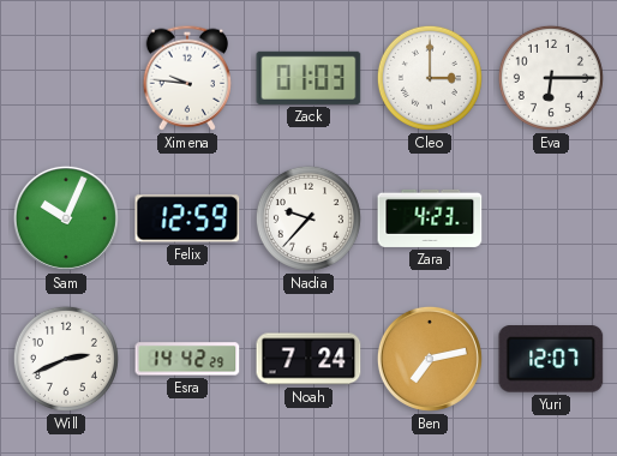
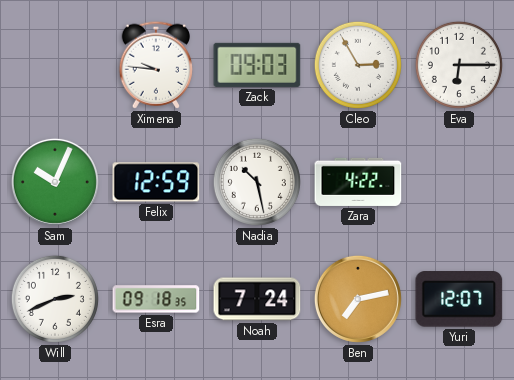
Zack: 01:03 -> 09:03
Cleo: 3:00 -> 2:55
Nadia: 9:37 -> 10:28
Zara: 4:23 -> 4:22
Esra: 14:42 -> 09:18
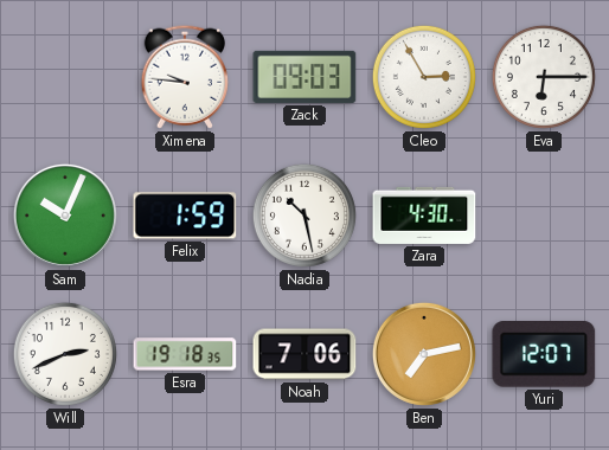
Felix: 12:59 -> 1:59
Zara: 4:22 -> 4:30
Esra: 09:18 -> 19:18
Noah: 7:24 -> 7:06
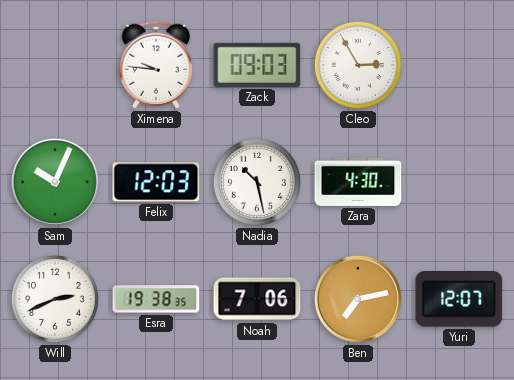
Eva: 6:15 -> none
Felix: 1:59 -> 12:03
Esra: 19:18 -> 19:38
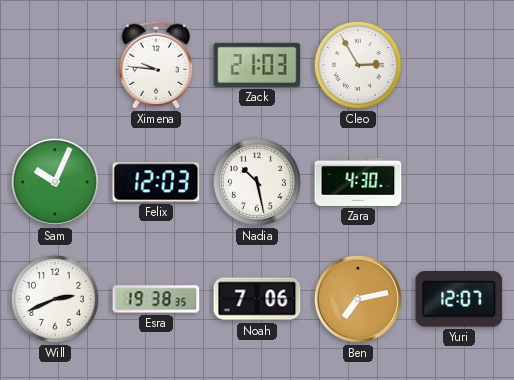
Zack: 09:03 -> 21:03
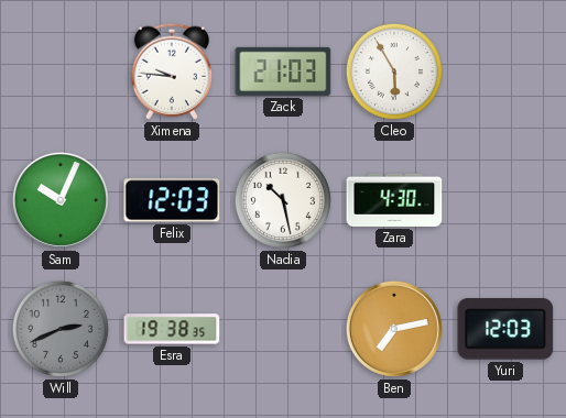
Cleo: 2:55 -> 5:55
Will dial: white -> grey
Noah: 7:06 -> none
Yuri: 12:07 -> 12:03
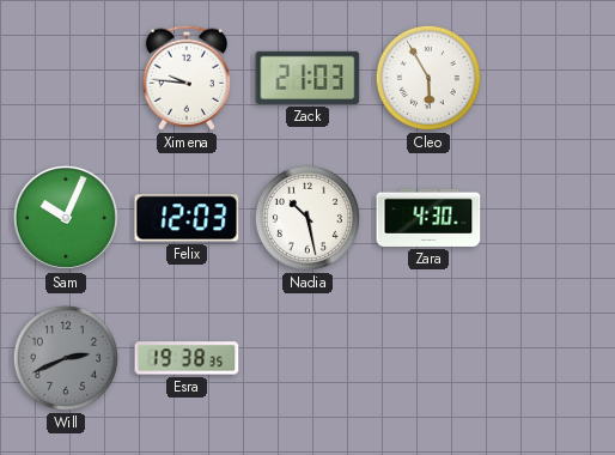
Ben: 7:13 -> none
Yuri: 12:03 -> none
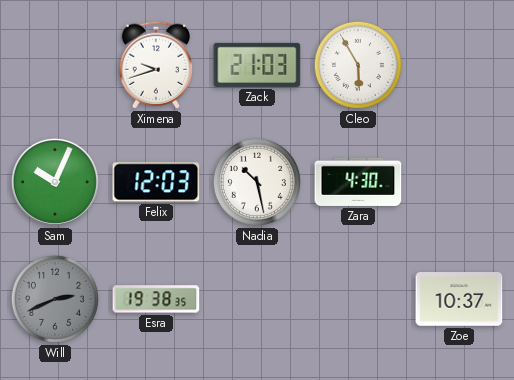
Ximena: 9:46 -> 9:42
Zoe: none -> 10:37
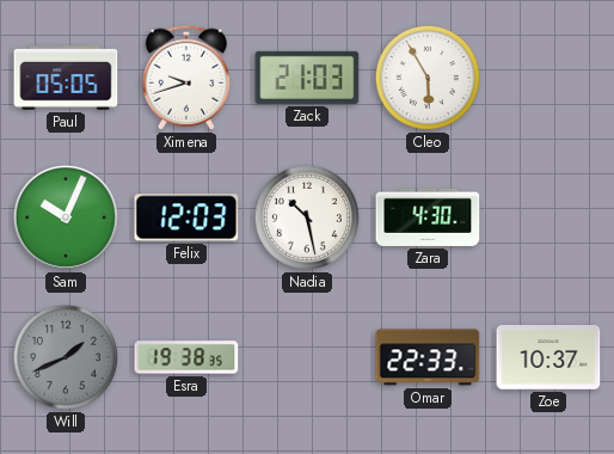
Paul: none -> 05:05
Will: 2:41 -> 1:41
Omar: none -> 22:33
